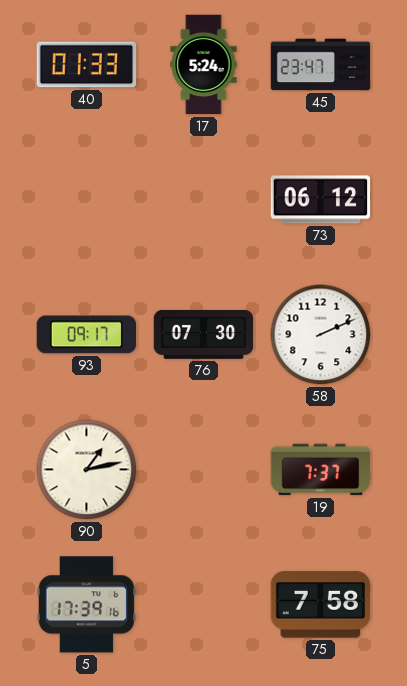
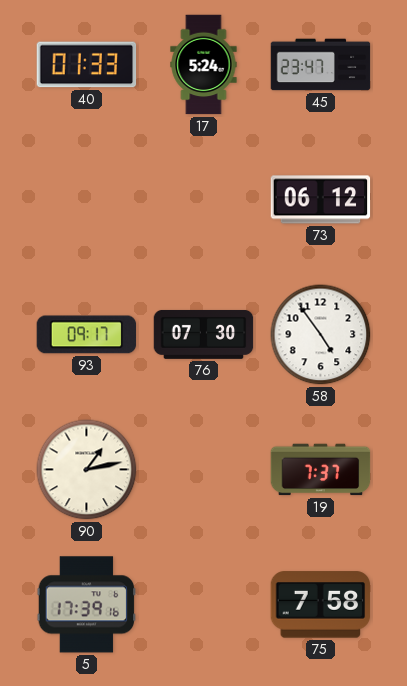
58: 2:11 -> 4:54
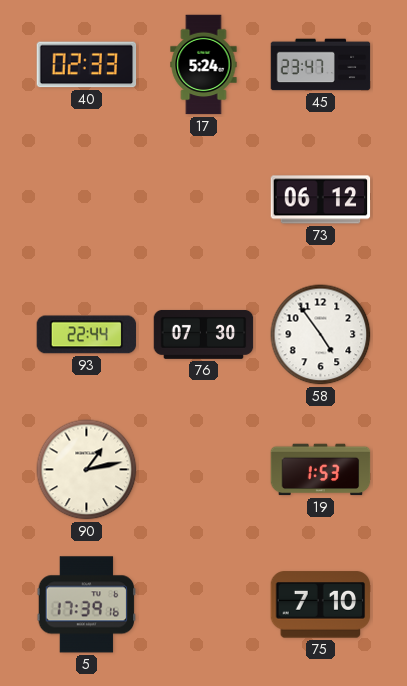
40: 01:33 -> 02:33
93: 09:17 -> 22:44
19: 7:37 -> 1:53
75: 7:58 -> 7:10
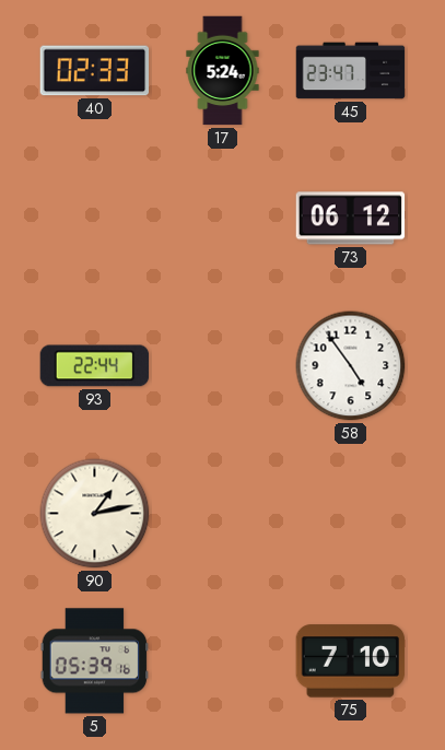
76: 07:30 -> none
19: 1:53 -> none
5: 17:39 -> 05:39
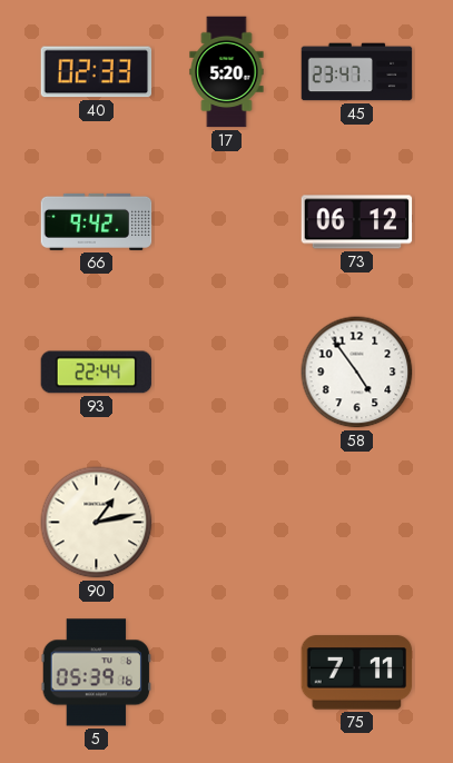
17: 5:24 -> 5:20
66: none -> 9:42
75: 7:10 -> 7:11
